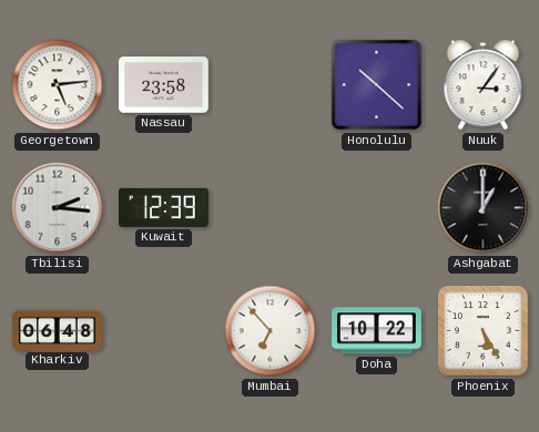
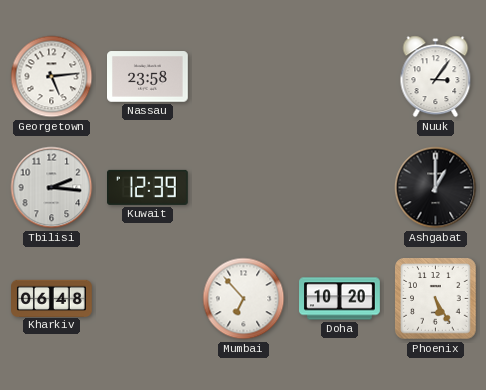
Honolulu: 10:22 -> none
Doha: 10:22 -> 10:20
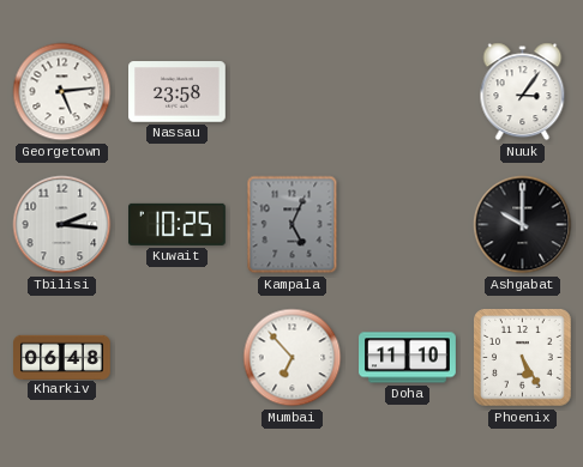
Kuwait: 12:39 -> 10:25
Kampala: none -> 5:04
Ashgabat: 1:00 -> 10:00
Doha: 10:20 -> 11:10
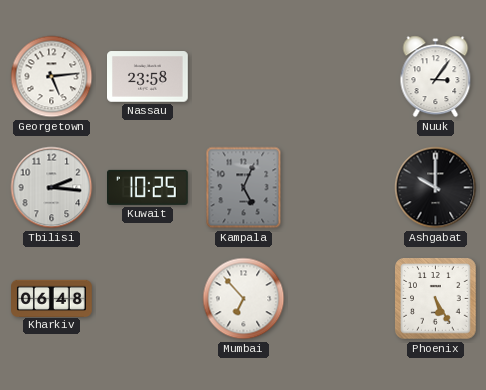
Doha: 11:10 -> none
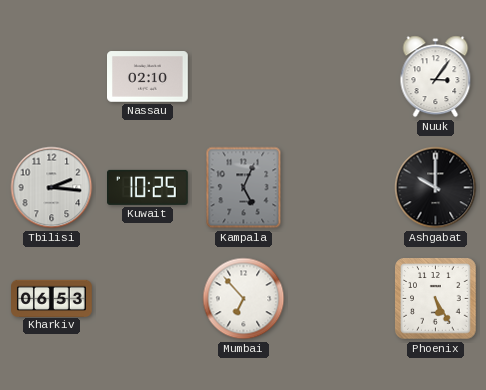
Georgetown: 5:14 -> none
Nassau: 23:58 -> 02:10
Kharkiv: 06:48 -> 06:53
